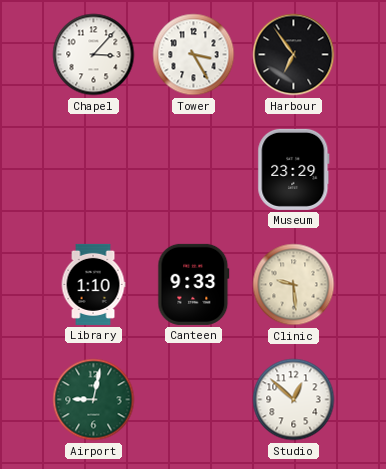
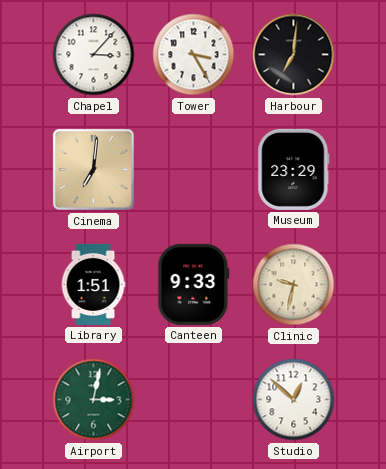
Harbour: 6:54 -> 7:01
Cinema: none -> 7:01
Library: 1:10 -> 1:51
Clinic: 9:29 -> 9:32
Airport: 9:02 -> 3:02
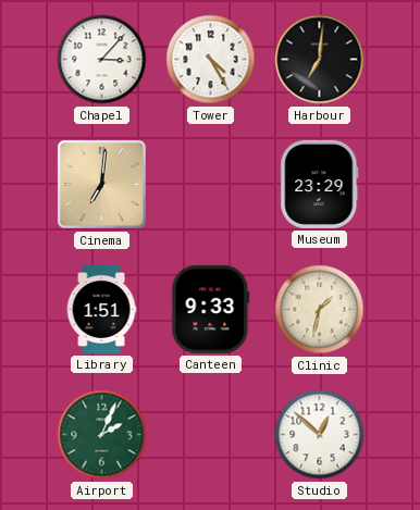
Tower: 3:25 -> 4:25
Clinic: 9:32 -> 1:32
Airport: 3:02 -> 2:04
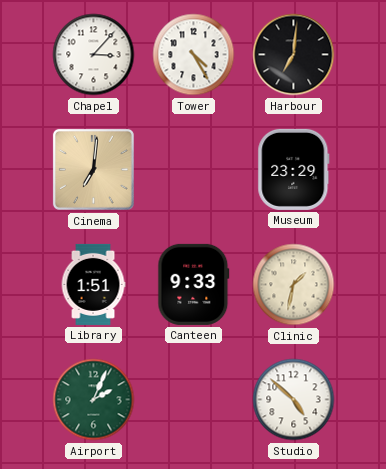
Studio: 12:52 -> 4:52
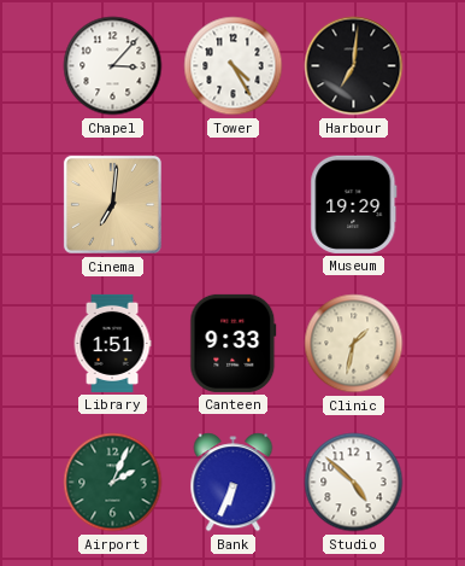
Museum: 23:29 -> 19:29
Bank: none -> 6:34
